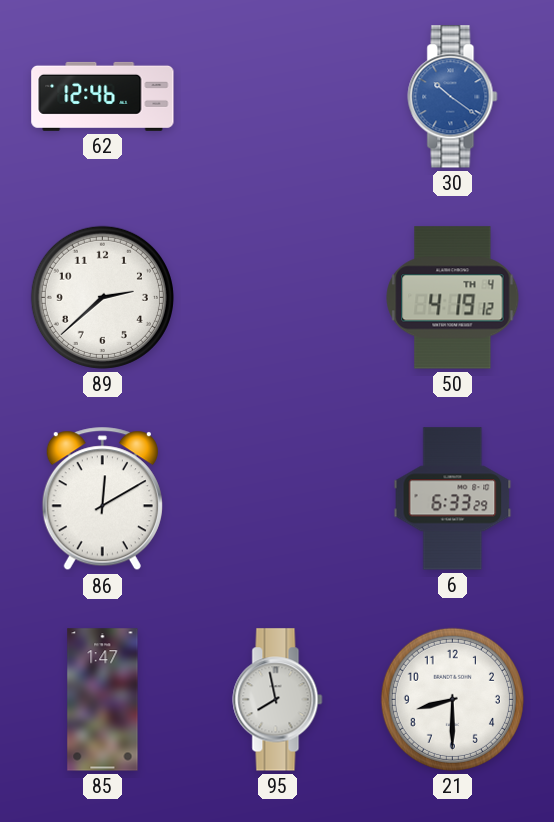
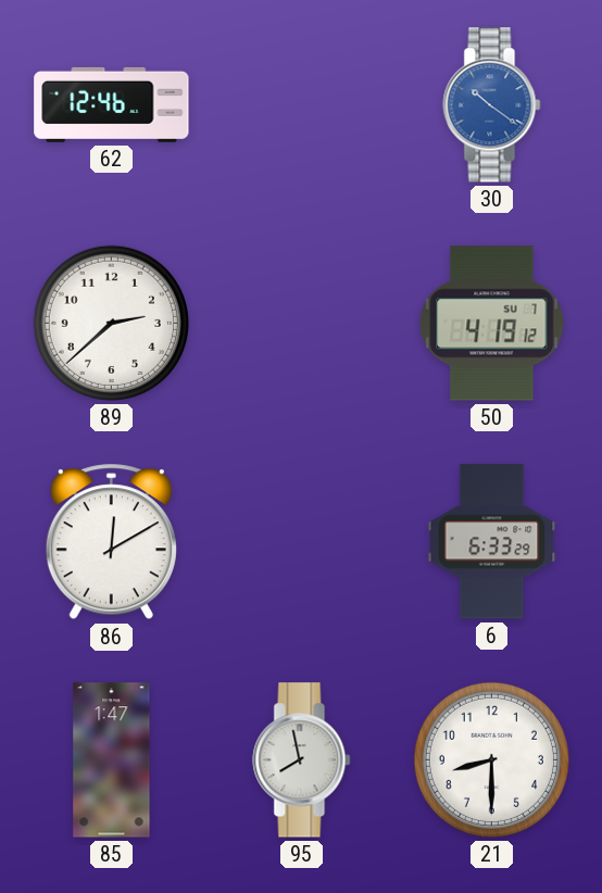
50 date: TH 4 -> SU 7
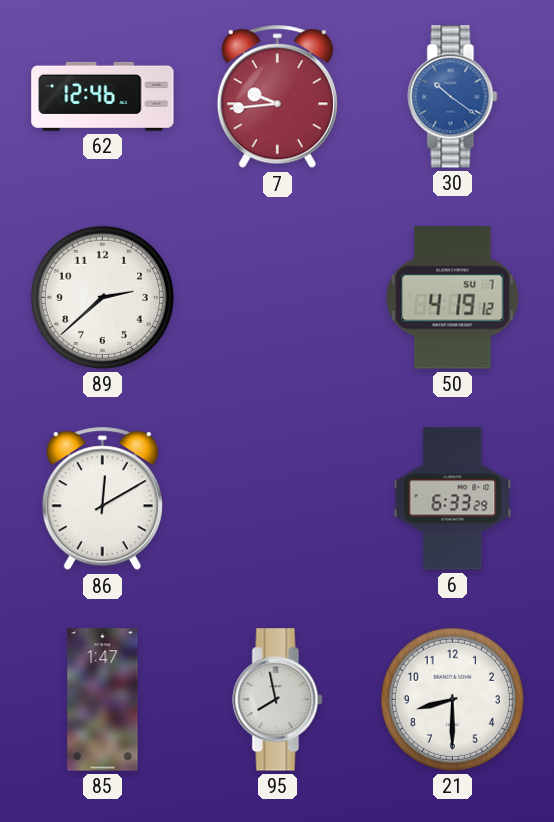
7: none -> 9:44
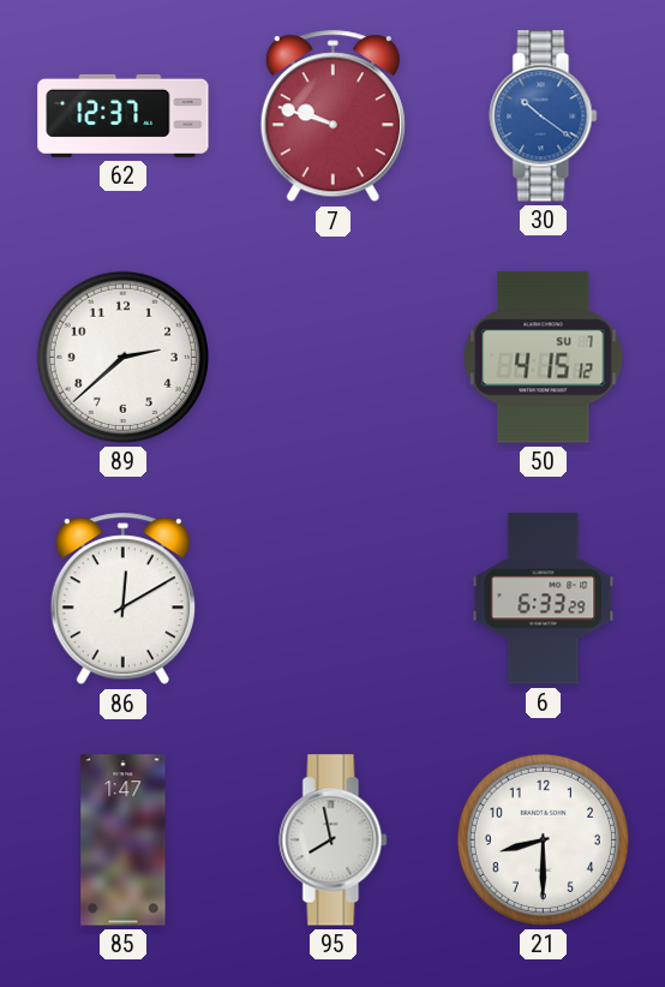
62: 12:46 -> 12:37
7: 9:44 -> 9:48
50: 4:19 -> 4:15
